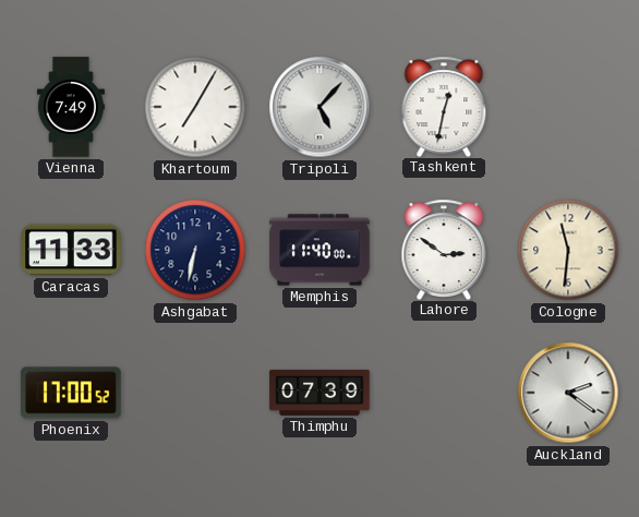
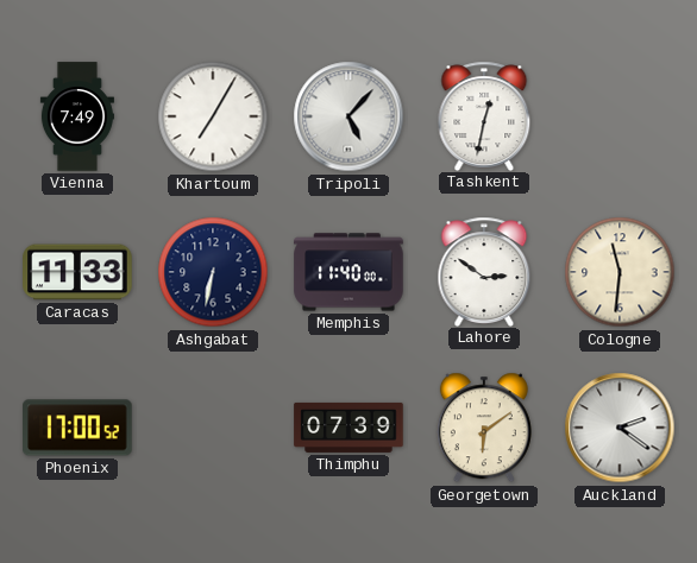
Georgetown: none -> 6:09
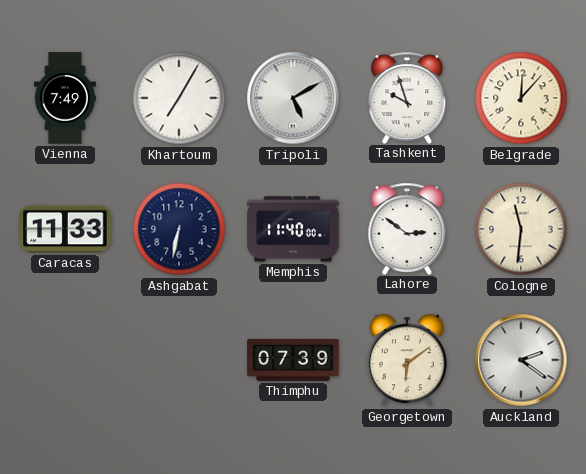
Tripoli: 5:07 -> 5:10
Tashkent: 12:32 -> 9:57
Belgrade: none -> 12:07
Phoenix: 17:00 -> none
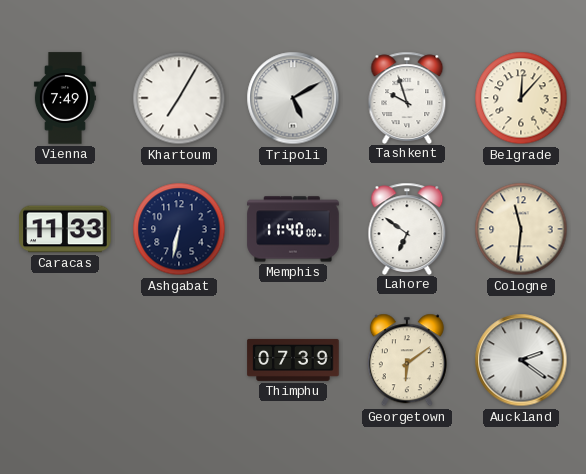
Lahore: 2:51 -> 6:51
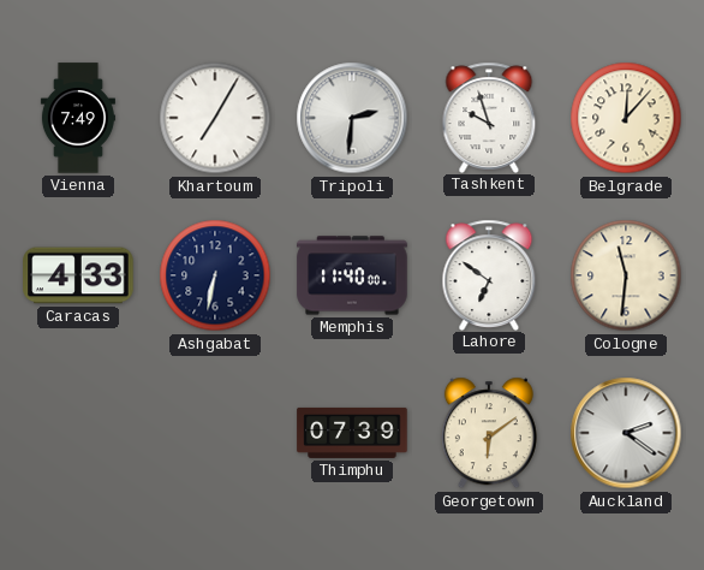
Tripoli: 5:10 -> 2:31
Caracas: 11:33 -> 4:33
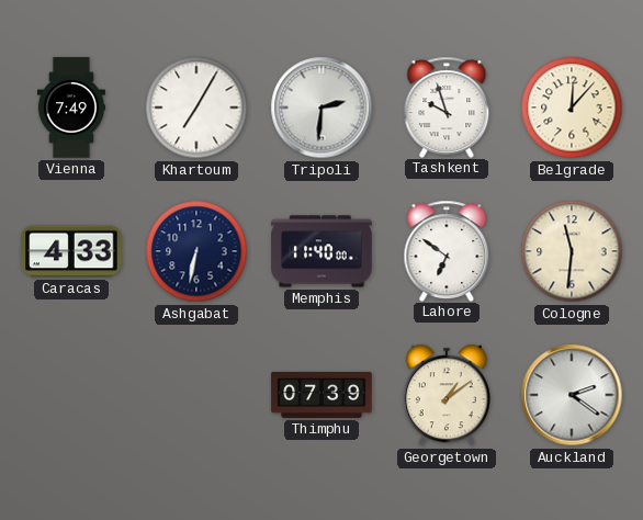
Georgetown: 6:09 -> 1:09
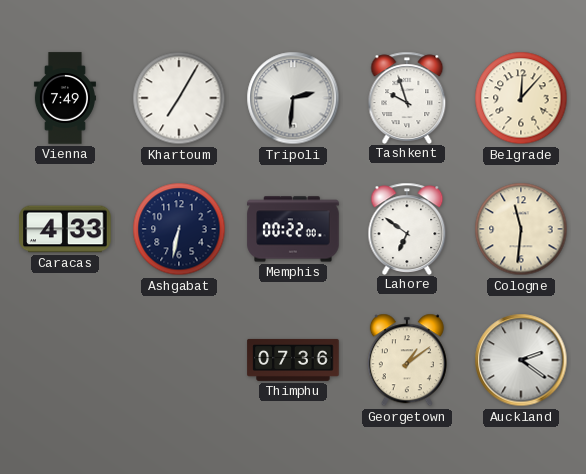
Memphis: 11:40 -> 00:22
Thimphu: 07:39 -> 07:36
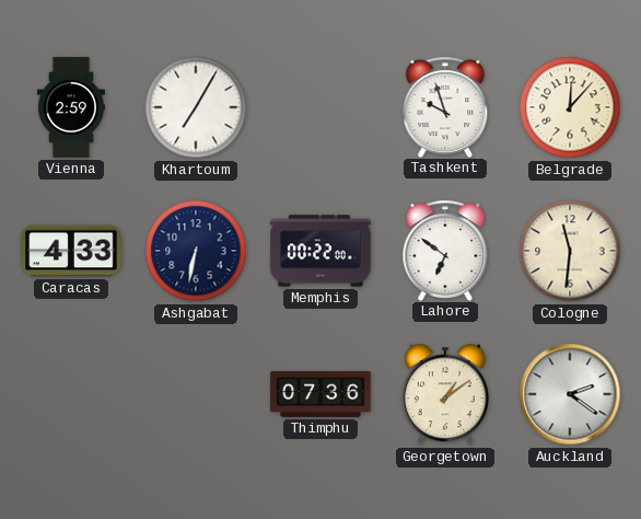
Vienna: 7:49 -> 2:59
Tripoli: 2:31 -> none
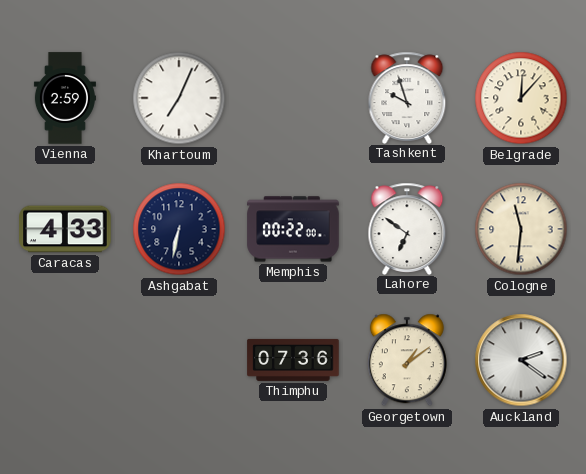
Khartoum: 7:05 -> 7:04
